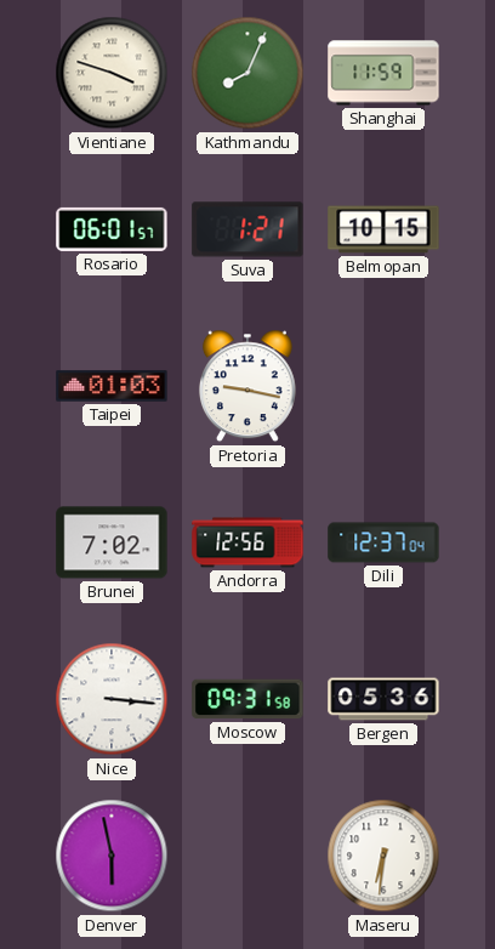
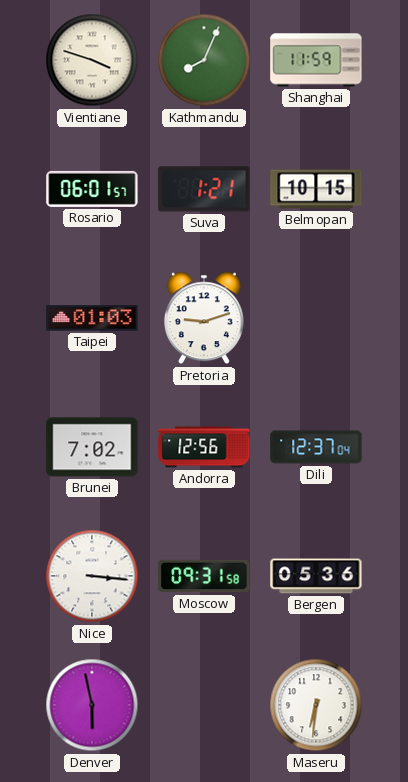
Pretoria: 9:17 -> 9:12
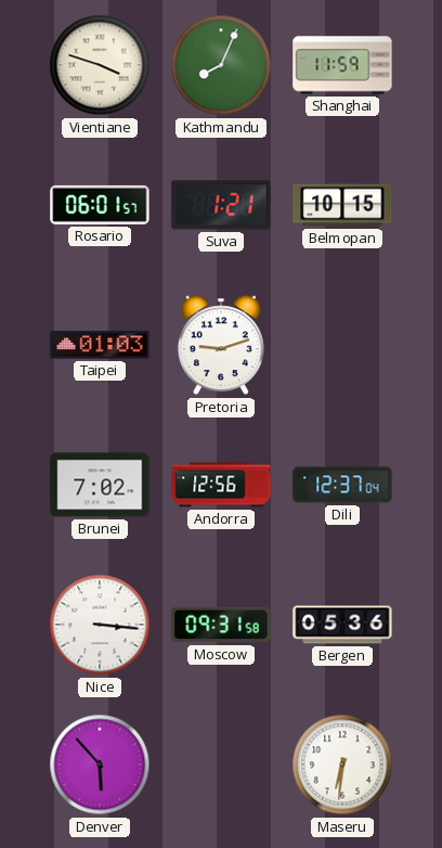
Denver: 5:58 -> 5:53
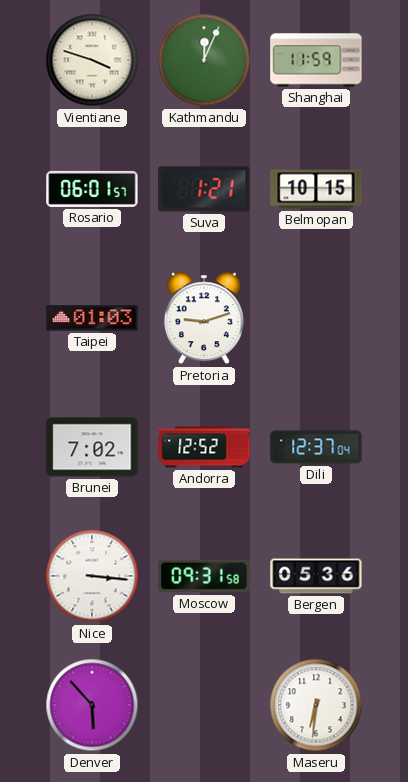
Kathmandu: 8:04 -> 12:04
Andorra: 12:56 -> 12:52
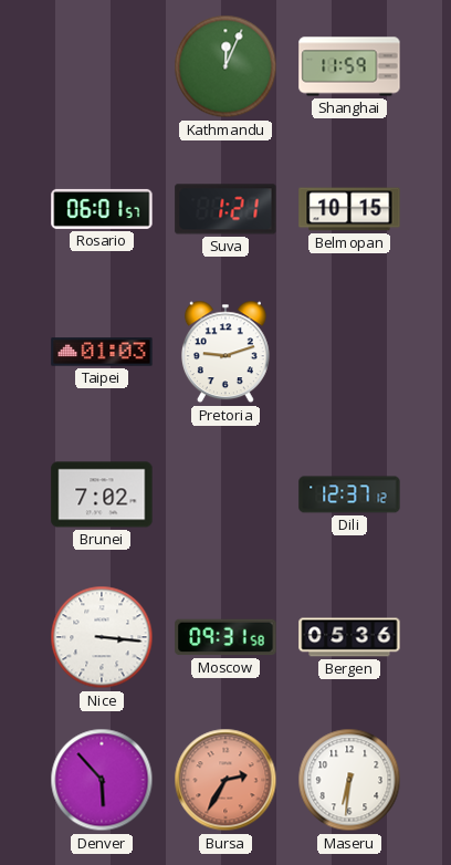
Vientiane: 3:48 -> none
Andorra: 12:52 -> none
Dili: 12:37:04 -> 12:37:12
Bursa: none -> 2:35
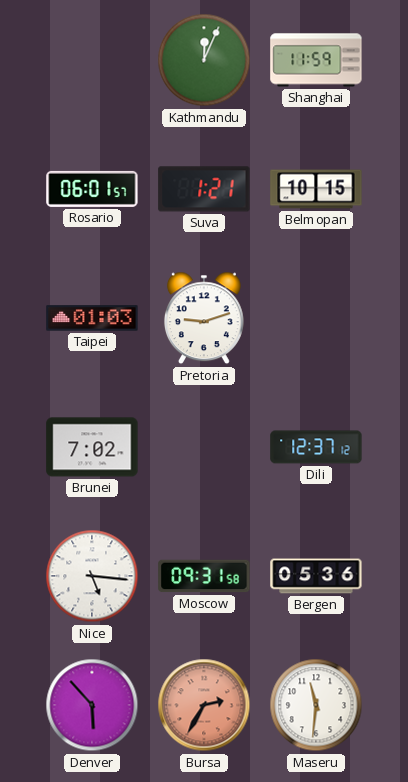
Nice: 3:16 -> 5:16
Maseru: 6:31 -> 11:31
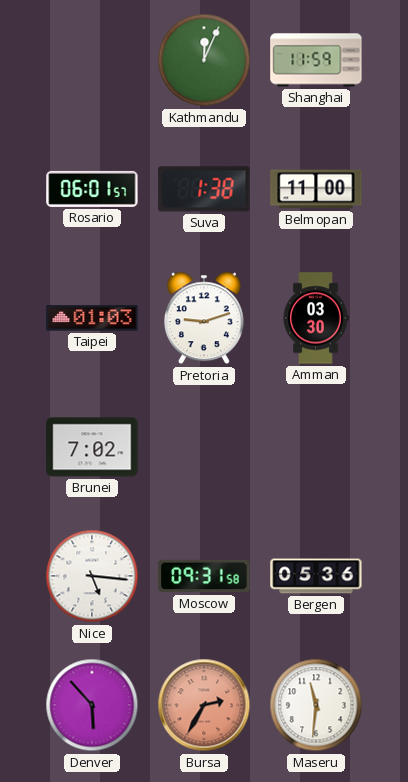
Suva: 1:21 -> 1:38
Belmopan: 10:15 -> 11:00
Amman: none -> 03:30
Dili: 12:37 -> none
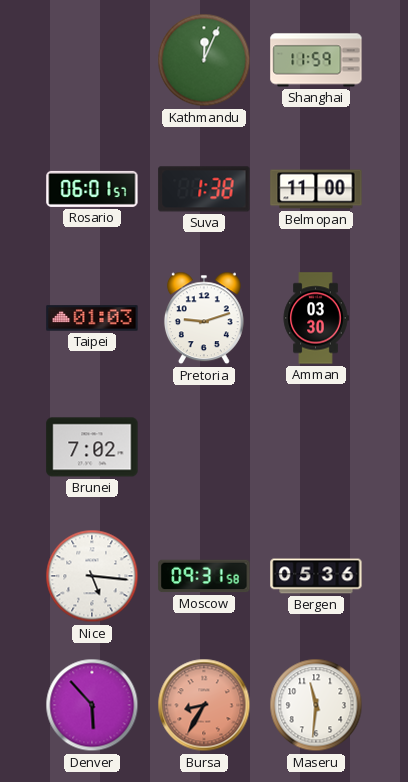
Bursa: 2:35 -> 8:35
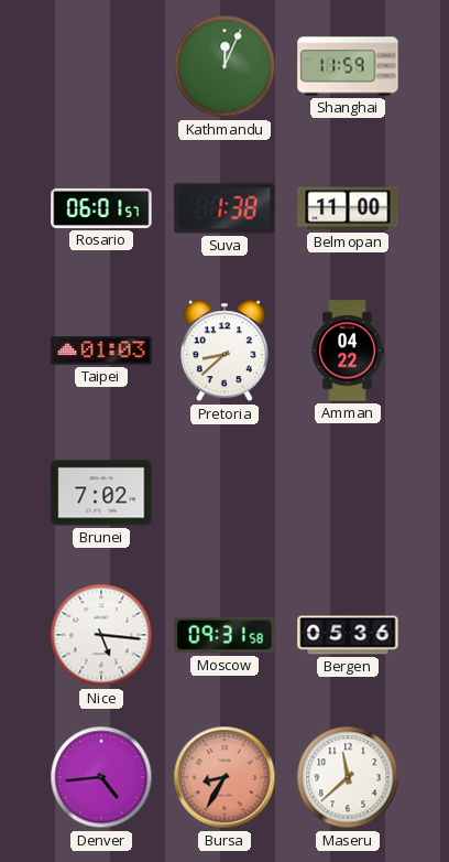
Pretoria: 9:12 -> 8:38
Amman: 03:30 -> 04:22
Denver: 5:53 -> 4:44
Maseru: 11:31 -> 11:38
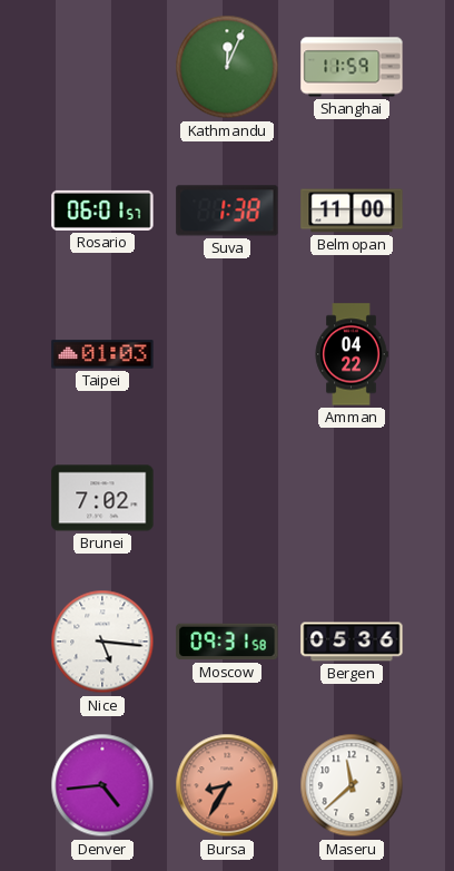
Pretoria: 8:38 -> none
